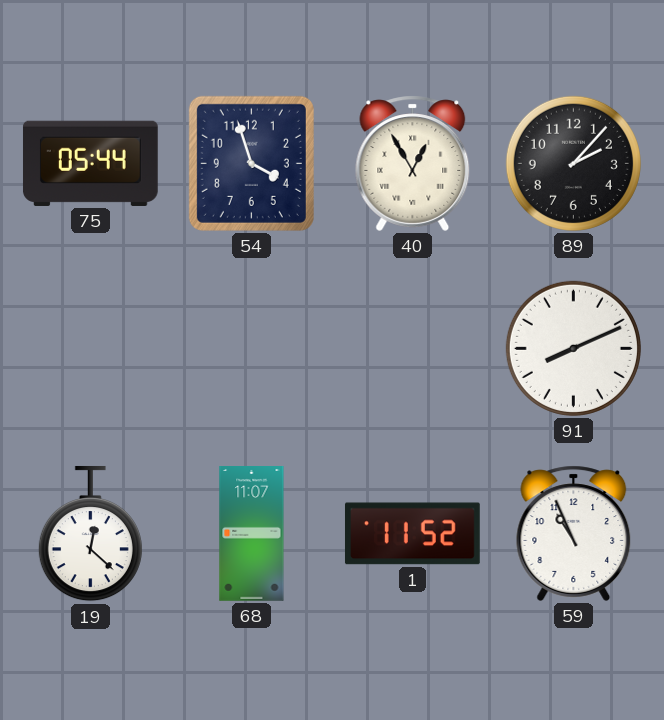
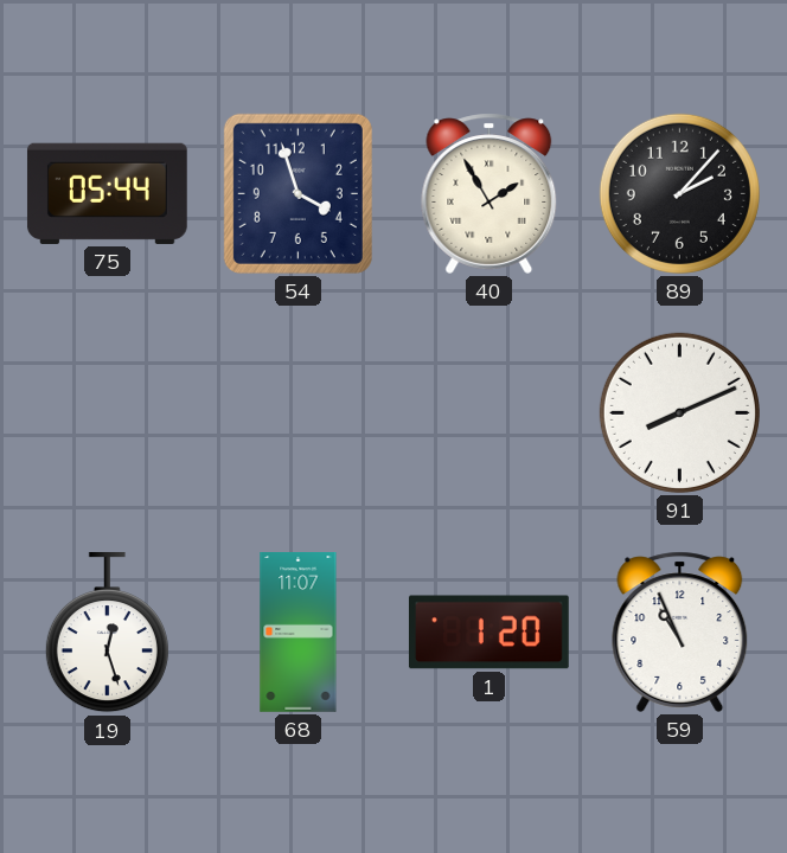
40: 12:55 -> 1:55
19: 12:22 -> 12:27
1: 11:52 -> 1:20
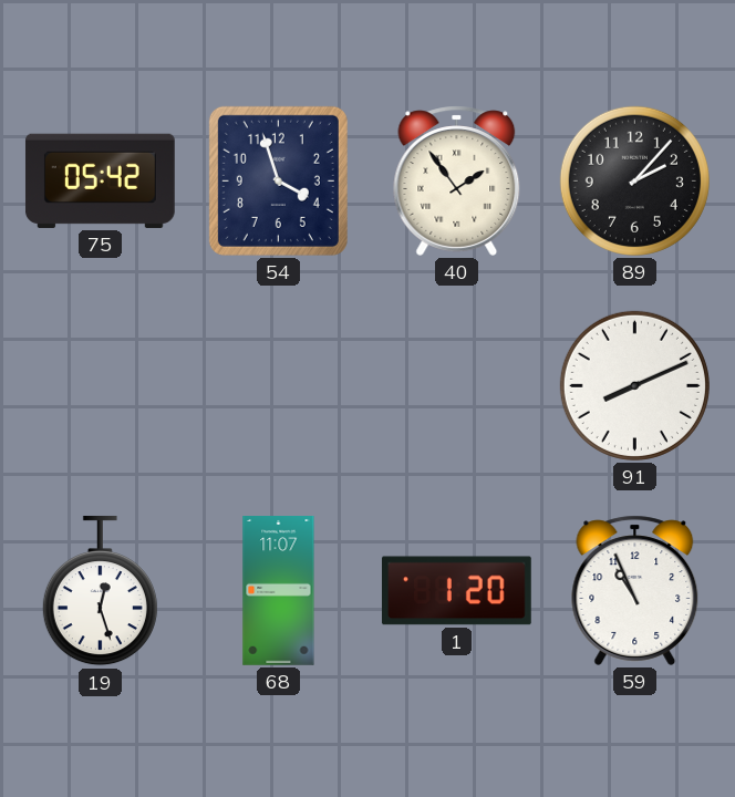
75: 05:44 -> 05:42
40: 1:55 -> 1:54
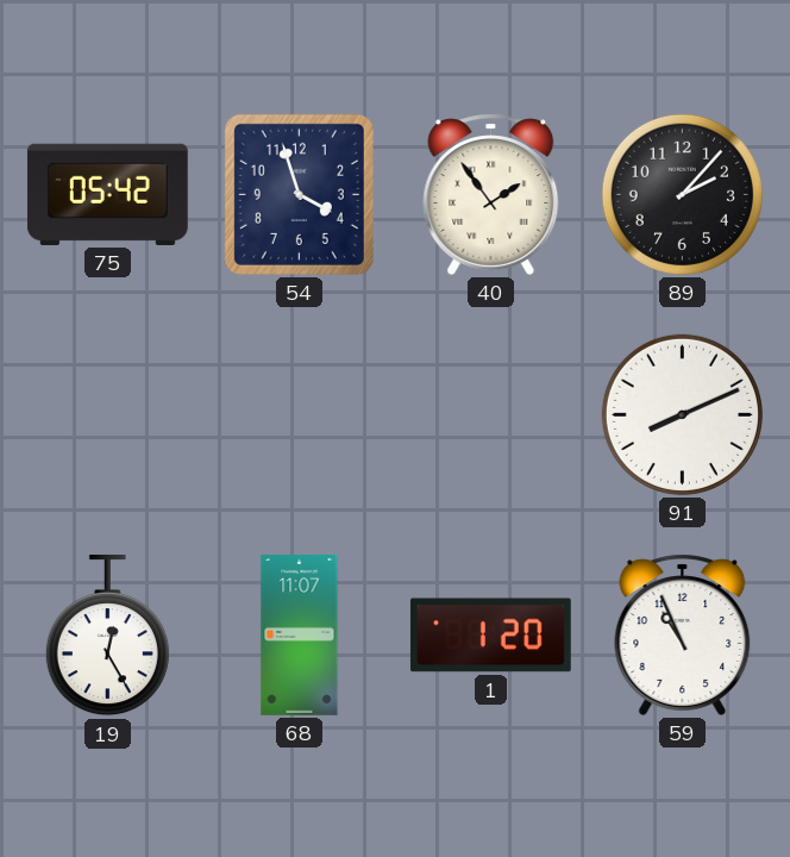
19: 12:27 -> 12:25
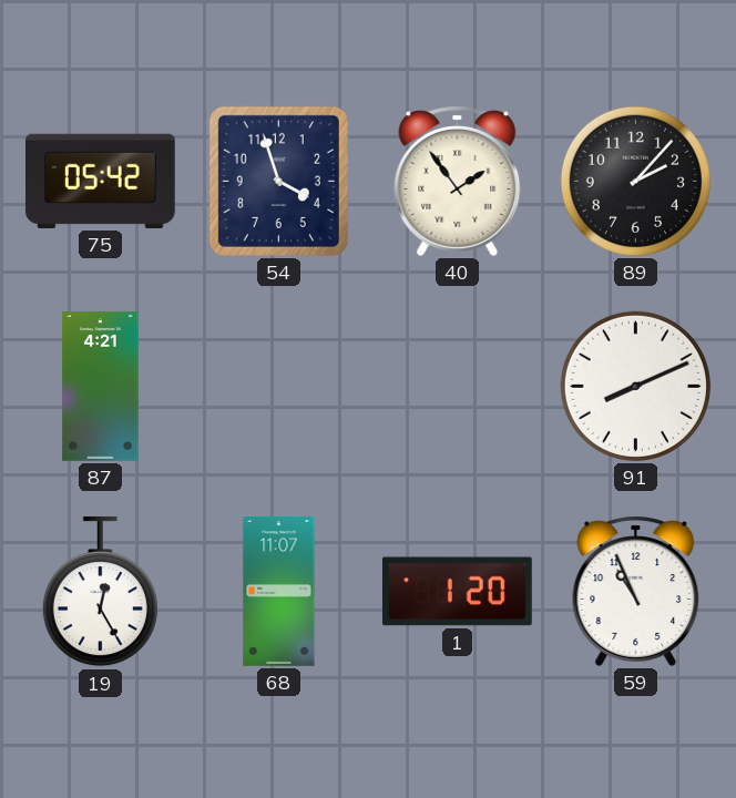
87: none -> 4:21
